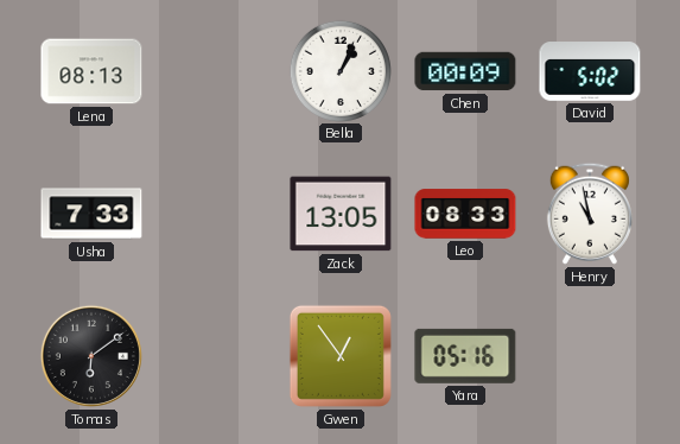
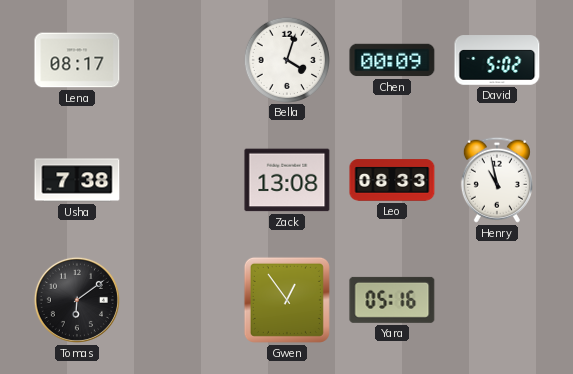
Lena: 08:13 -> 08:17
Bella: 1:04 -> 4:03
Usha: 7:33 -> 7:38
Zack: 13:05 -> 13:08
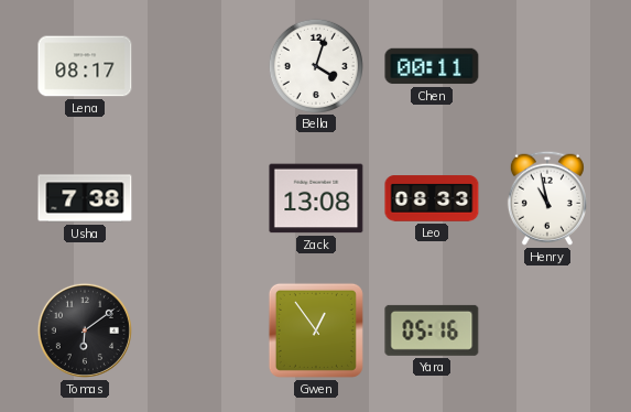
Chen: 00:09 -> 00:11
David: 5:02 -> none
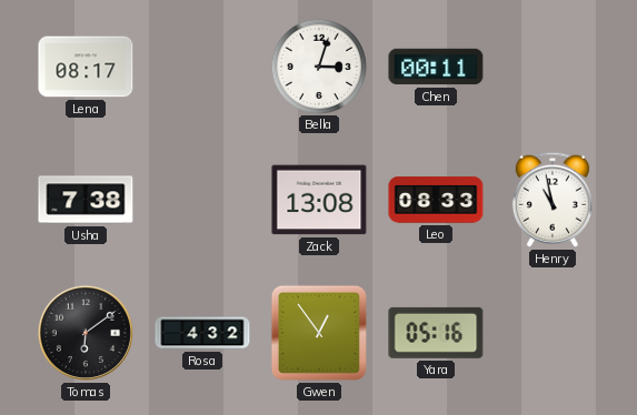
Bella: 4:03 -> 3:03
Rosa: none -> 4:32
